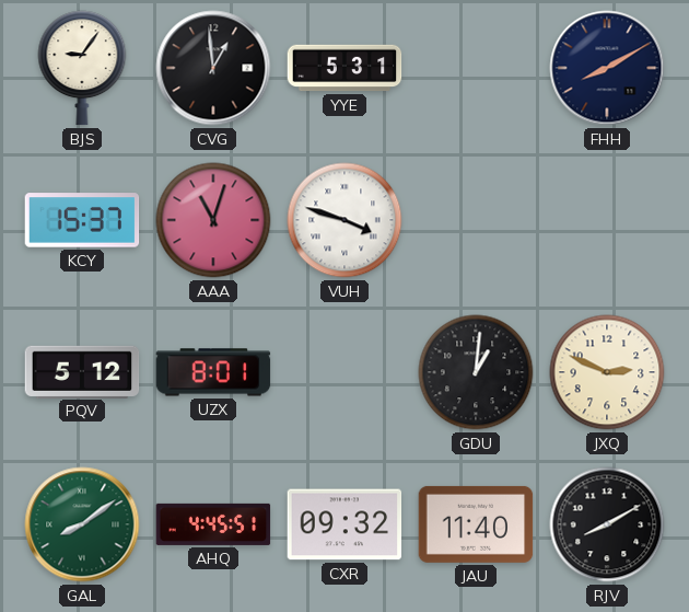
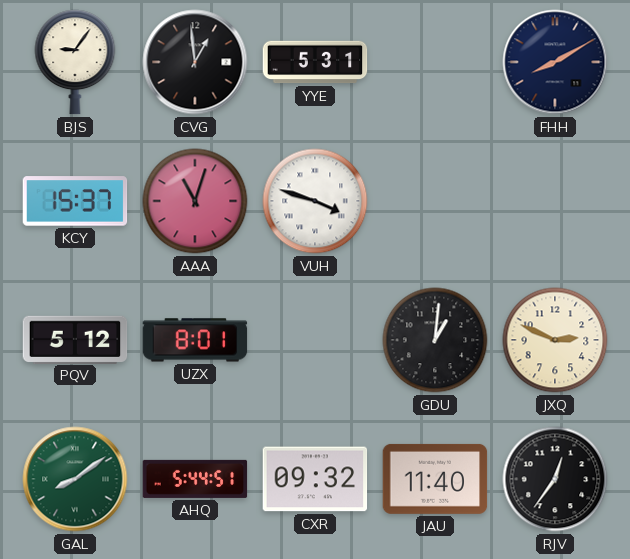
AHQ: 4:45 -> 5:44
RJV: 8:10 -> 12:36
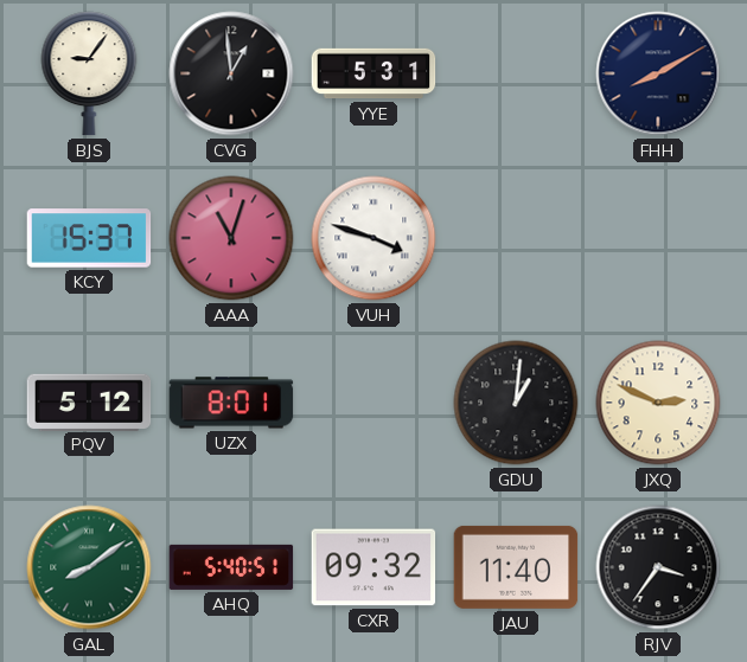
AHQ: 5:44 -> 5:40
RJV: 12:36 -> 3:36
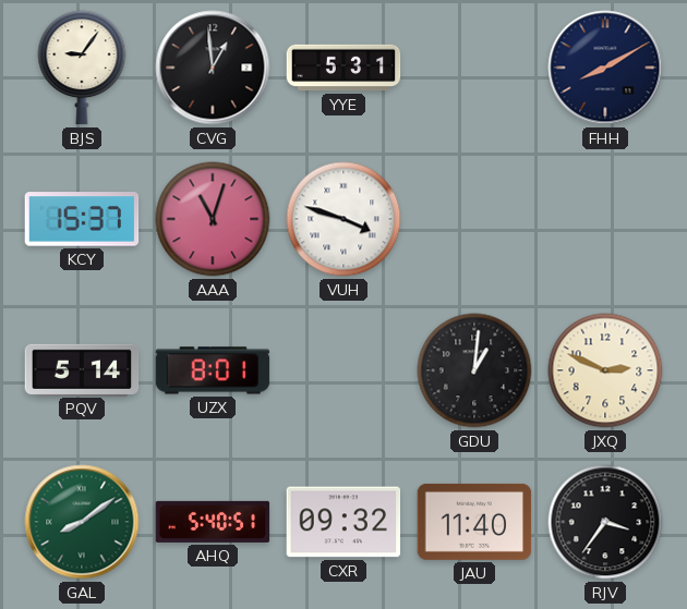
PQV: 5:12 -> 5:14
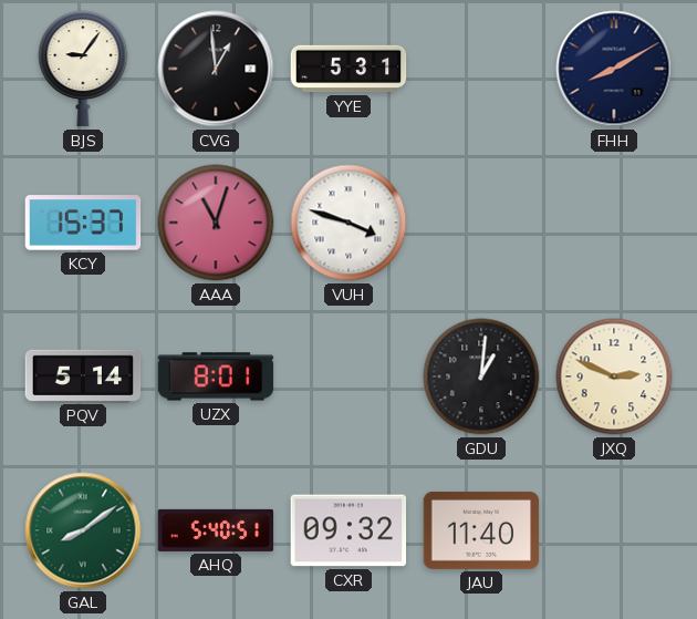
RJV: 3:36 -> none
